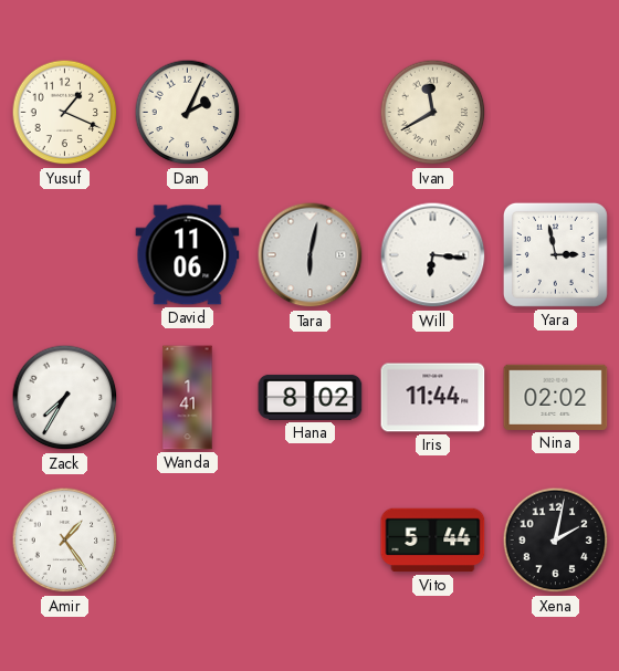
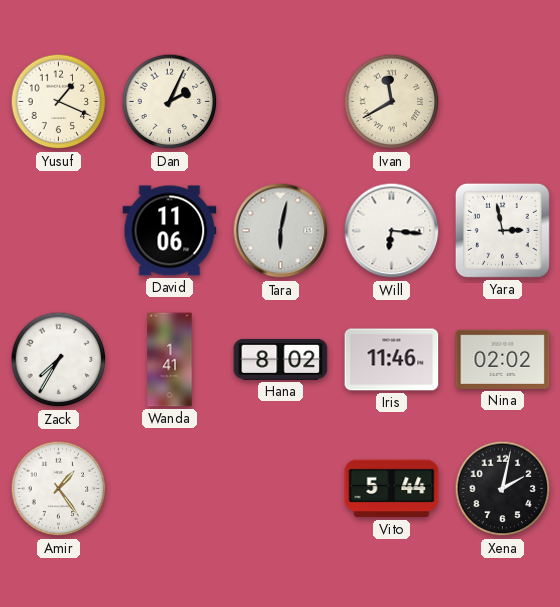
Iris: 11:44 -> 11:46
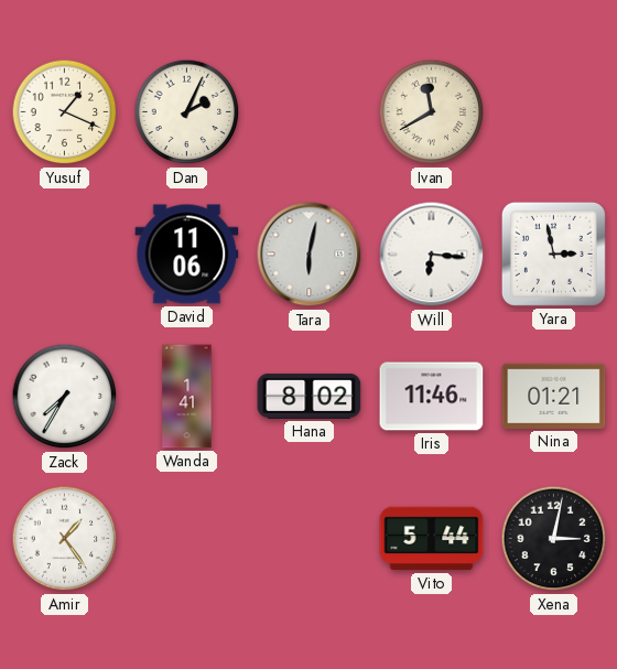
Nina: 02:02 -> 01:21
Xena: 2:02 -> 3:02
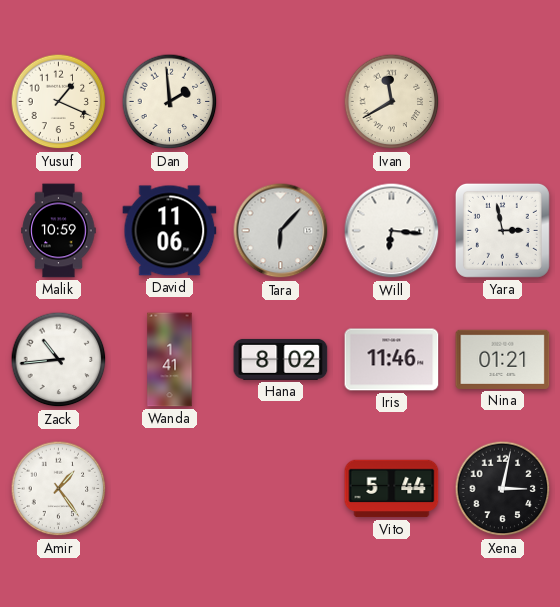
Dan: 2:04 -> 1:59
Malik: none -> 10:59
Tara: 6:02 -> 6:07
Zack: 7:35 -> 10:44
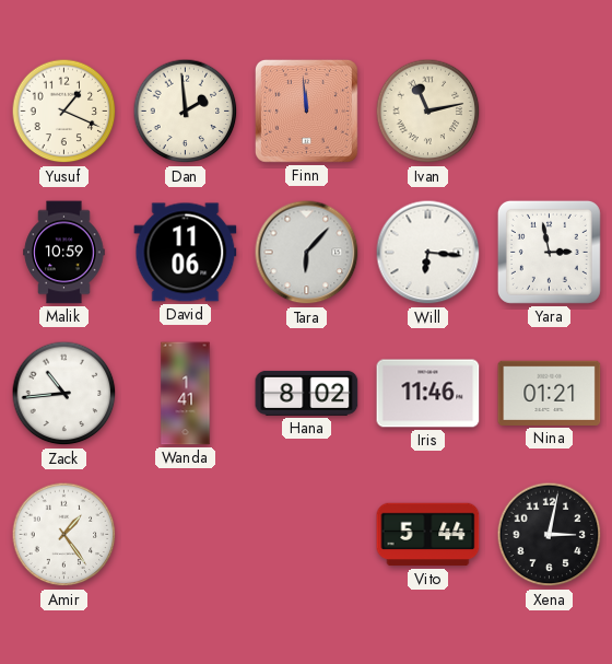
Finn: none -> 11:59
Ivan: 11:40 -> 11:13
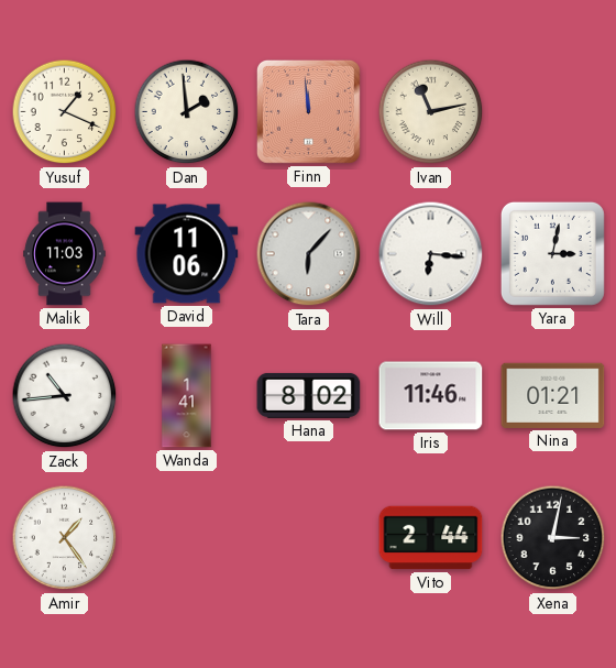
Malik: 10:59 -> 11:03
Yara: 2:58 -> 3:02
Vito: 5:44 -> 2:44
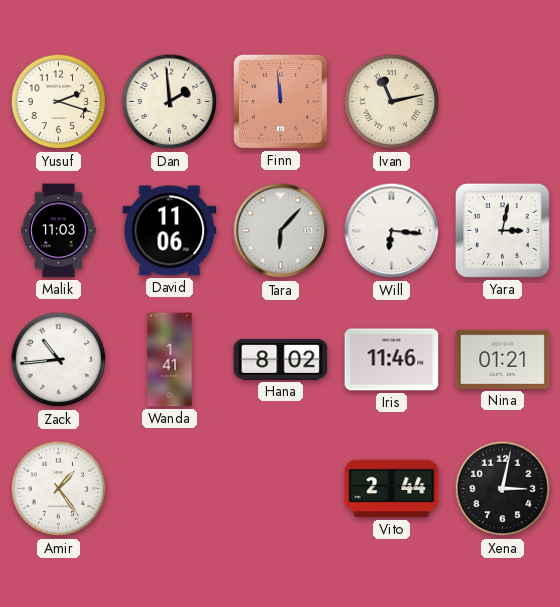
Yusuf: 1:19 -> 2:18
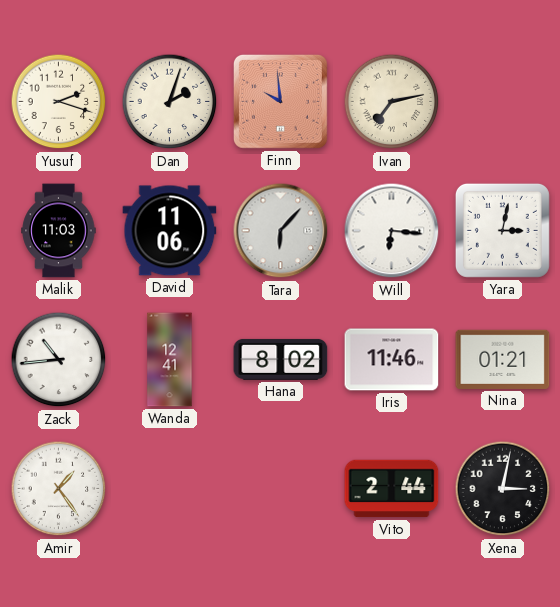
Dan: 1:59 -> 2:03
Finn: 11:59 -> 9:59
Ivan: 11:13 -> 7:13
Wanda: 1:41 -> 12:41
